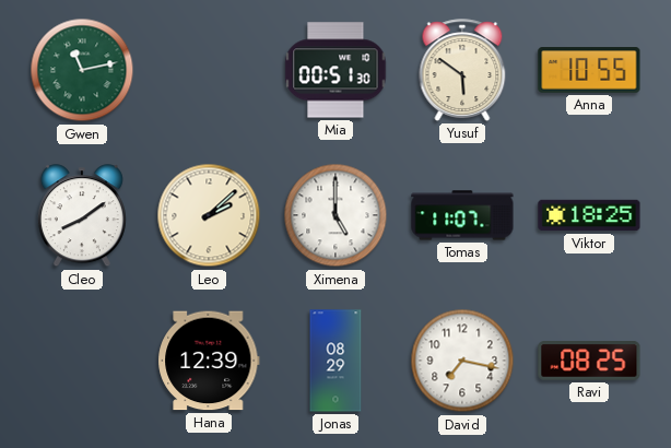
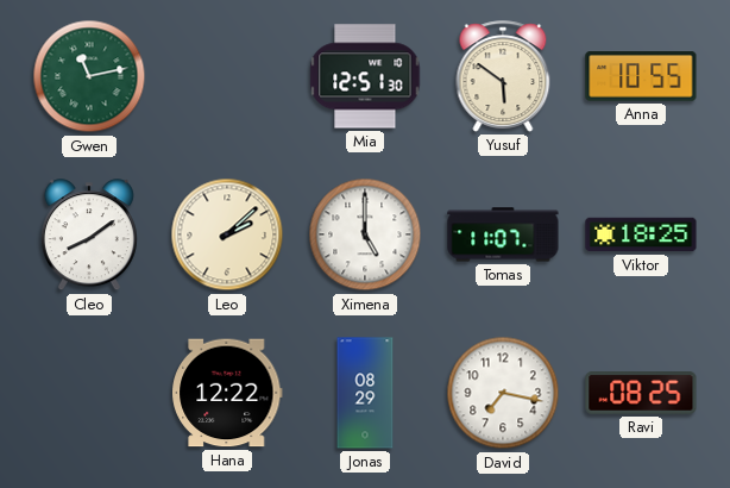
Mia: 00:51 -> 12:51
Hana: 12:39 -> 12:22
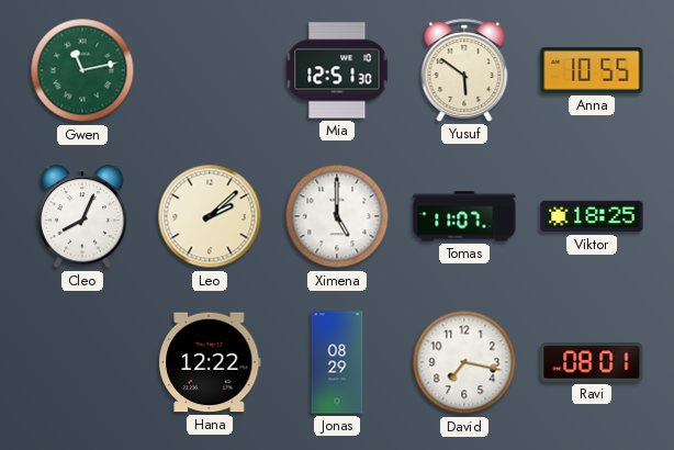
Cleo: 8:09 -> 8:04
Ravi: 08:25 -> 08:01
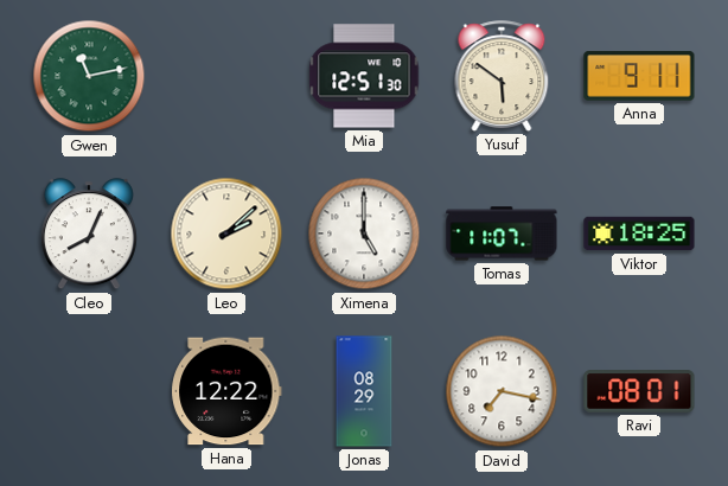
Anna: 10:55 -> 9:11
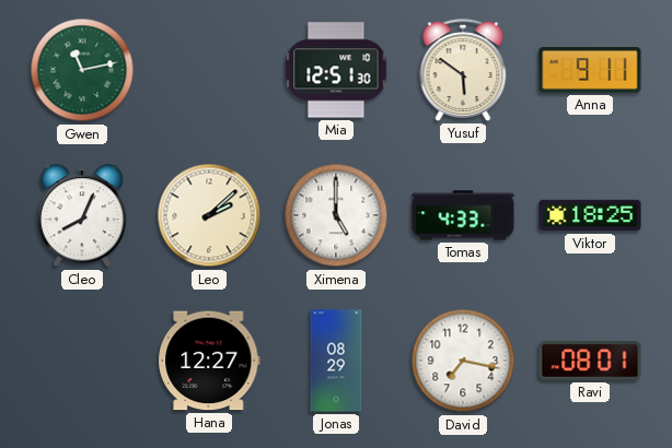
Tomas: 11:07 -> 4:33
Hana: 12:22 -> 12:27
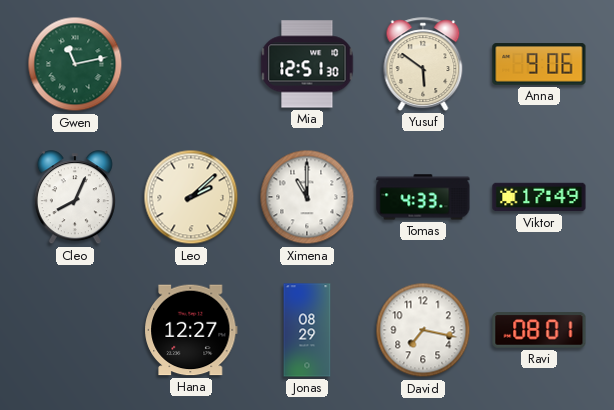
Anna: 9:11 -> 9:06
Ximena: 5:00 -> 11:00
Viktor: 18:25 -> 17:49
